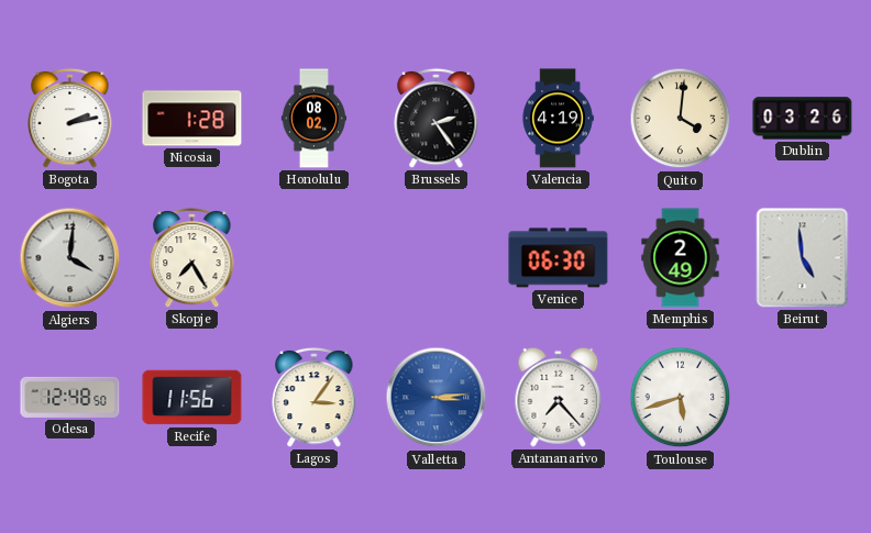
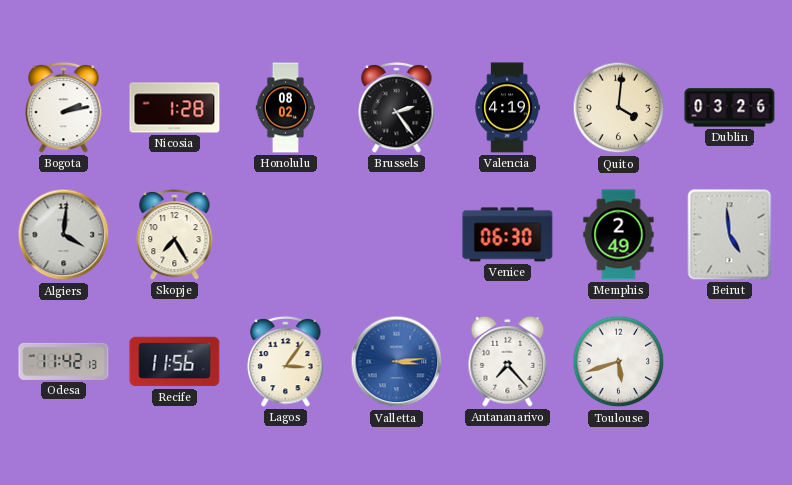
Odesa: 12:48 -> 11:42
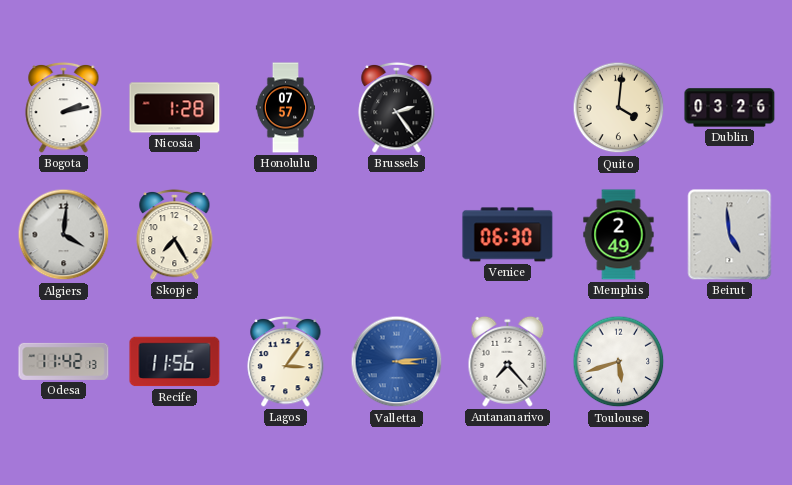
Honolulu: 08:02 -> 07:57
Valencia: 4:19 -> none
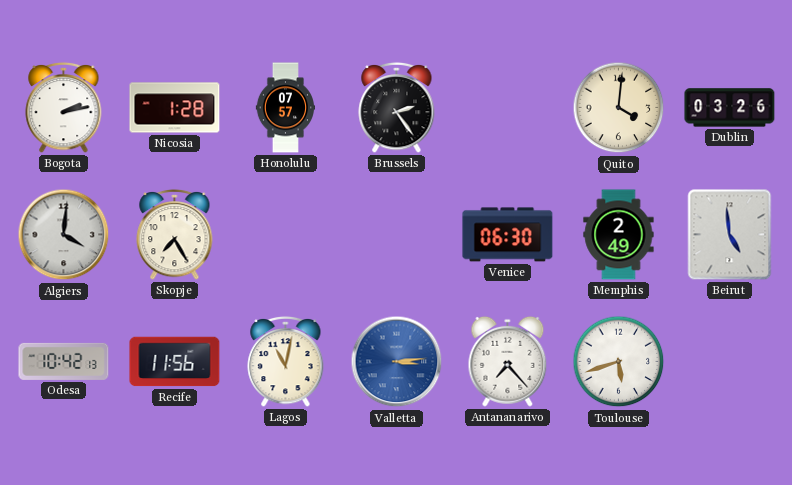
Odesa: 11:42 -> 10:42
Lagos: 3:06 -> 11:02
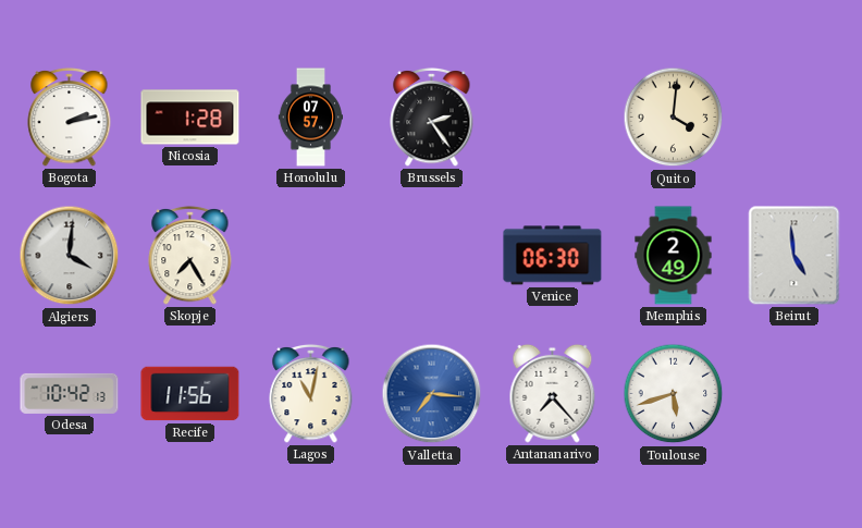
Dublin: 03:26 -> none
Valletta: 3:14 -> 7:16
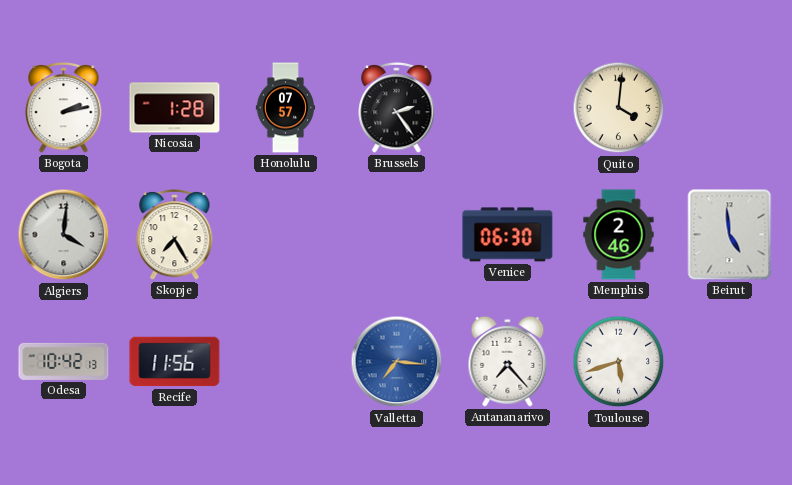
Memphis: 2:49 -> 2:46
Lagos: 11:02 -> none
